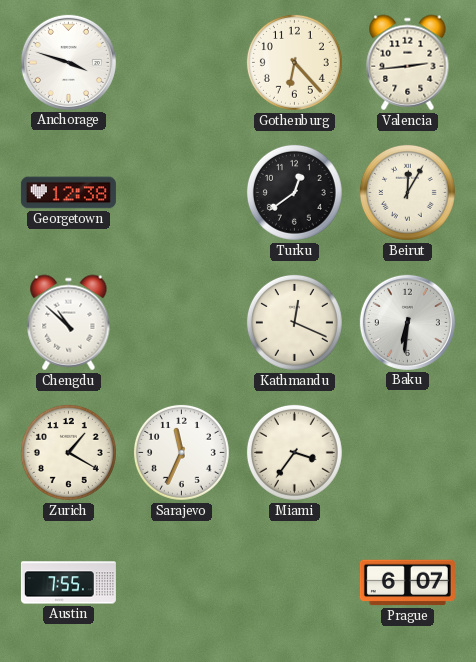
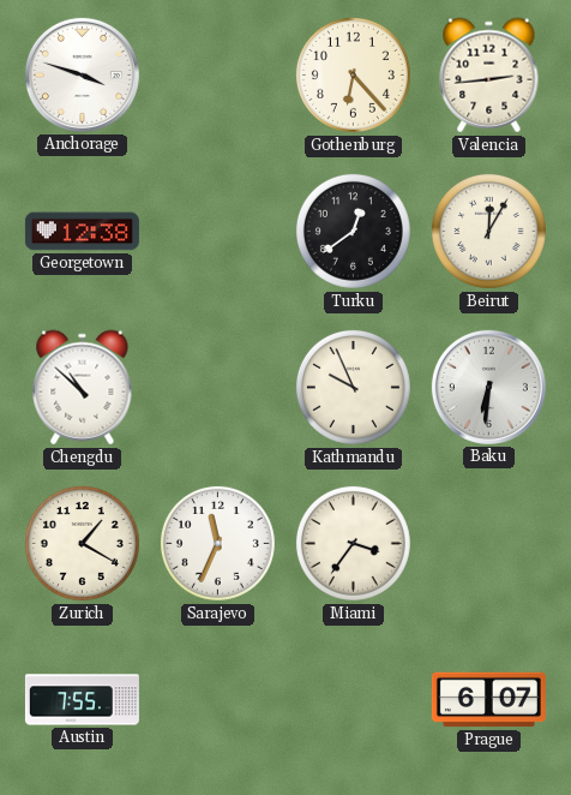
Kathmandu: 12:19 -> 9:56
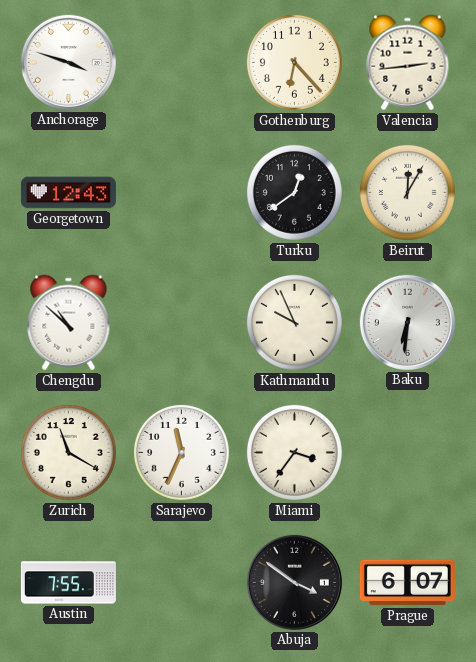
Georgetown: 12:38 -> 12:43
Zurich: 1:20 -> 11:20
Abuja: none -> 3:51
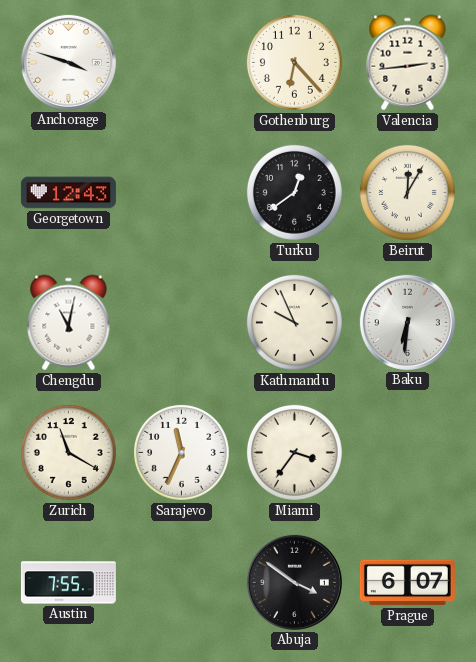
Chengdu: 10:52 -> 11:02
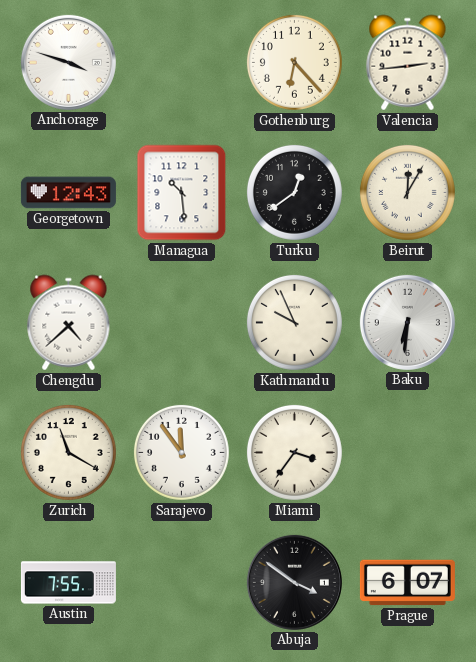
Managua: none -> 10:29
Chengdu: 11:02 -> 4:38
Sarajevo: 11:34 -> 11:54
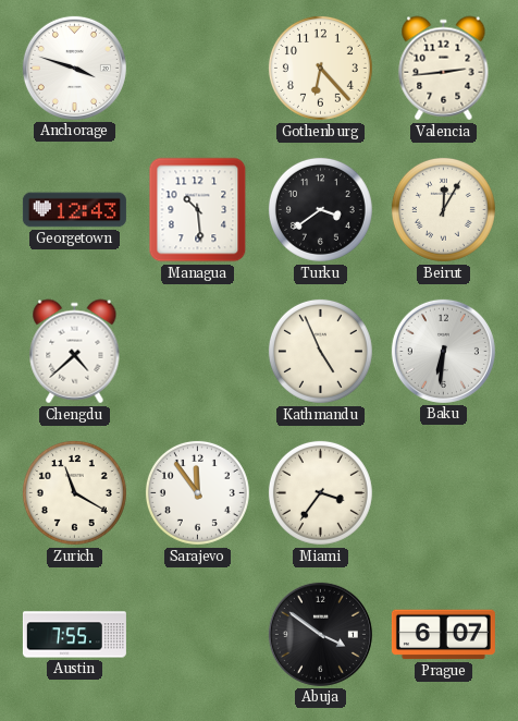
Turku: 12:39 -> 3:39
Kathmandu: 9:56 -> 4:56
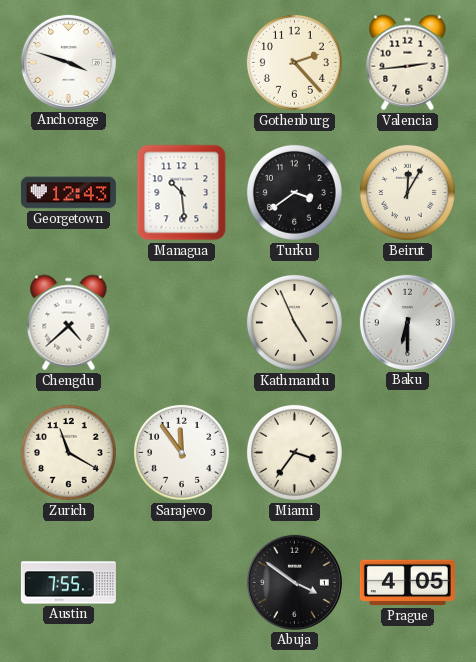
Gothenburg: 6:23 -> 2:23
Baku: 6:31 -> 6:30
Prague: 6:07 -> 4:05
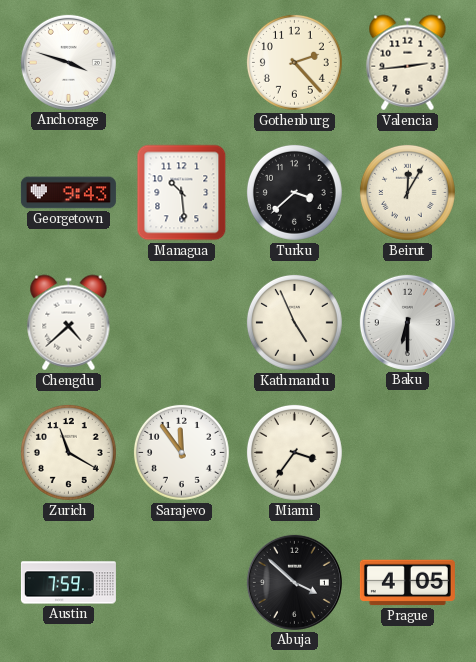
Georgetown: 12:43 -> 9:43
Turku: 3:39 -> 3:38
Austin: 7:55 -> 7:59
Abuja: 3:51 -> 3:52
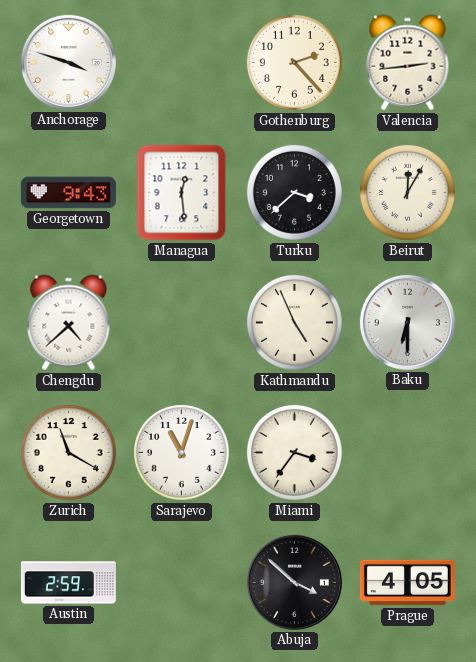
Managua: 10:29 -> 12:29
Sarajevo: 11:54 -> 11:03
Austin: 7:59 -> 2:59
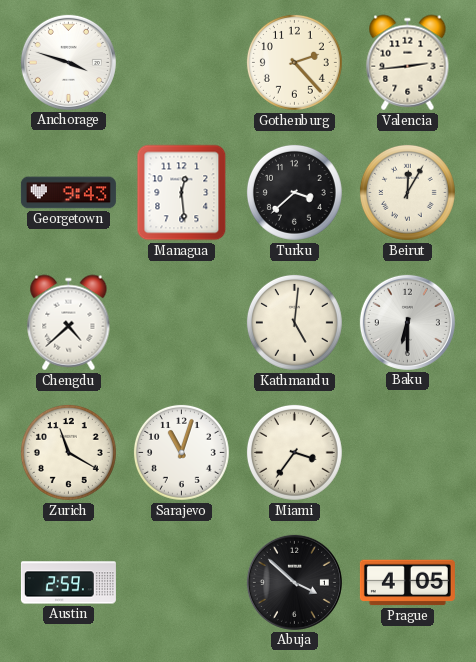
Kathmandu: 4:56 -> 5:01
